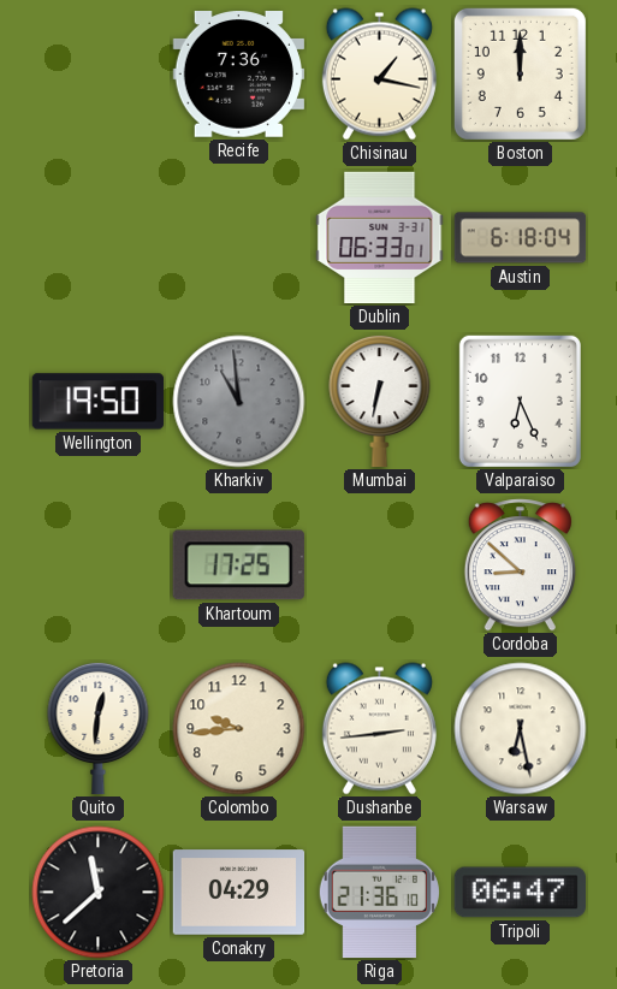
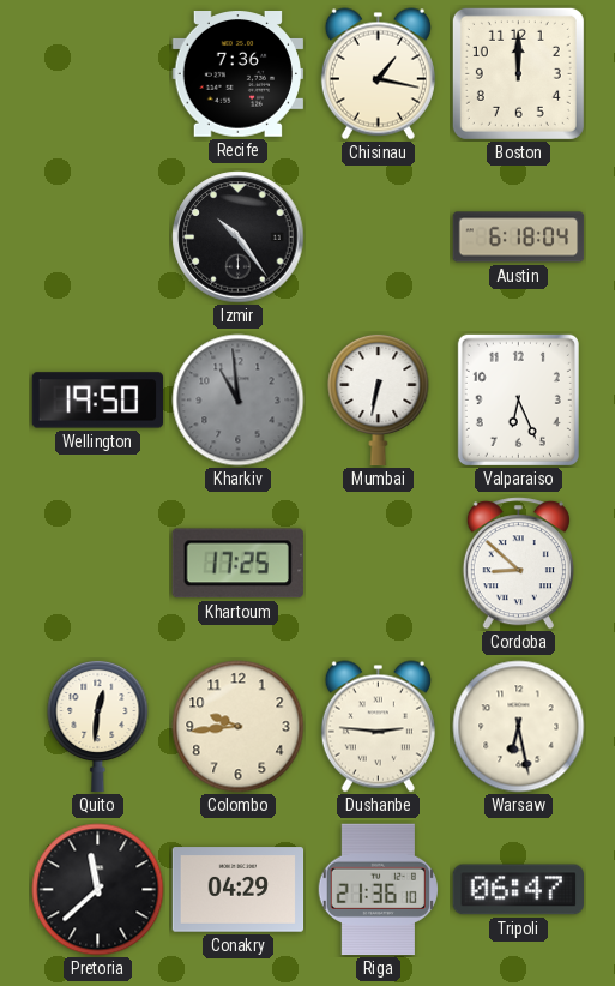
Izmir: none -> 10:24
Dublin: 06:33 -> none
Dushanbe: 2:44 -> 2:46
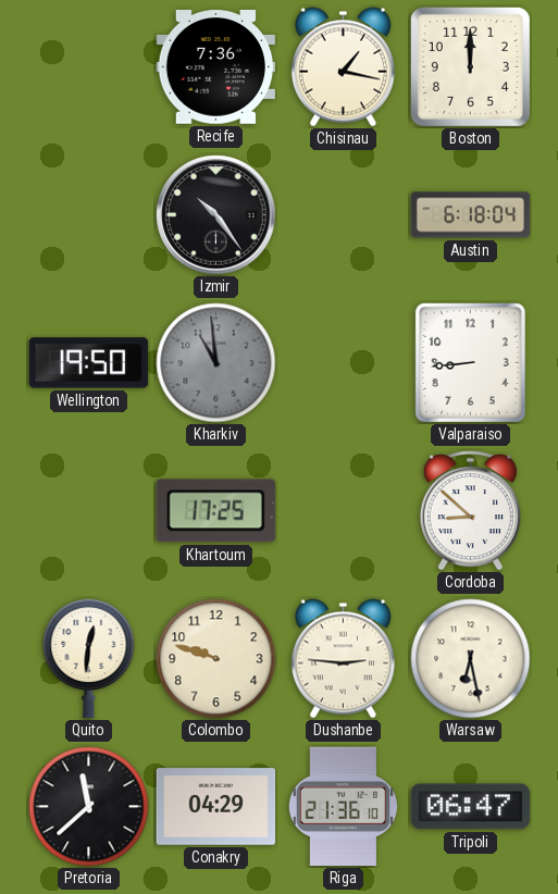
Mumbai: 6:32 -> none
Valparaiso: 6:26 -> 8:44
Colombo: 9:44 -> 9:48
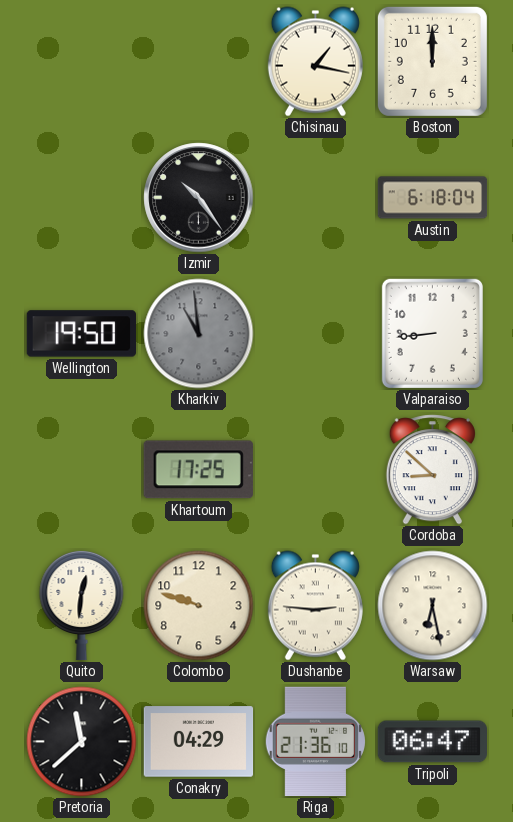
Recife: 7:36 -> none
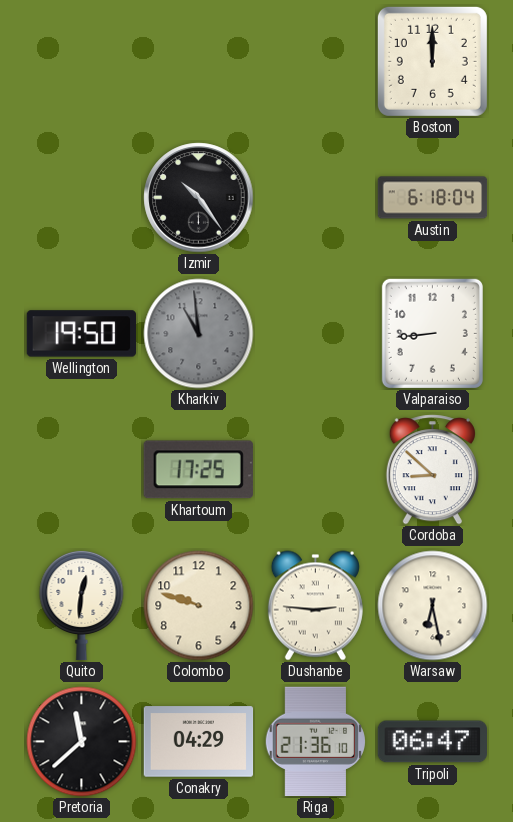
Chisinau: 1:17 -> none
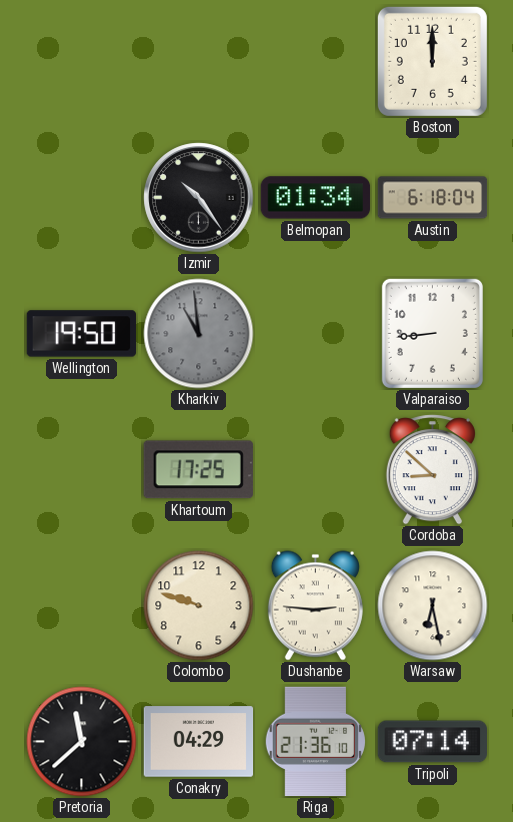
Belmopan: none -> 01:34
Quito: 12:31 -> none
Tripoli: 06:47 -> 07:14
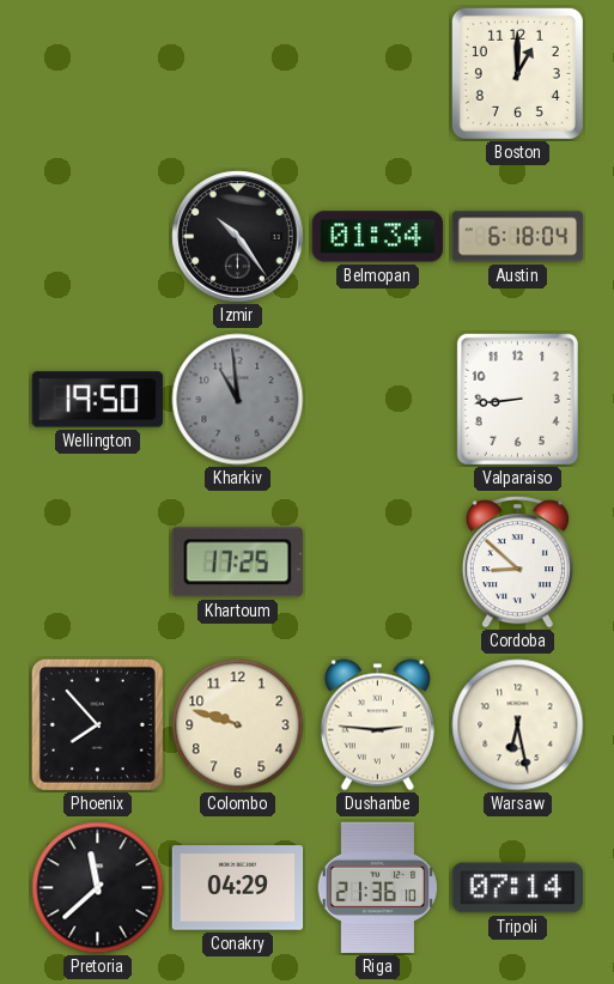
Boston: 12:00 -> 1:00
Phoenix: none -> 7:53
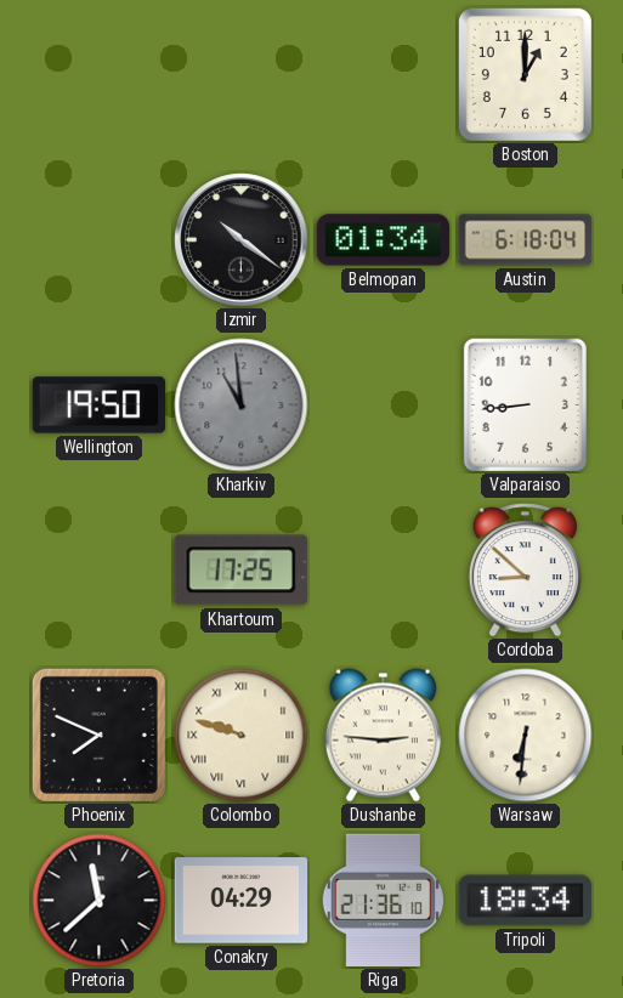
Izmir: 10:24 -> 10:21
Phoenix: 7:53 -> 7:49
Colombo numerals: Arabic -> Roman
Warsaw: 6:28 -> 6:31
Tripoli: 07:14 -> 18:34
